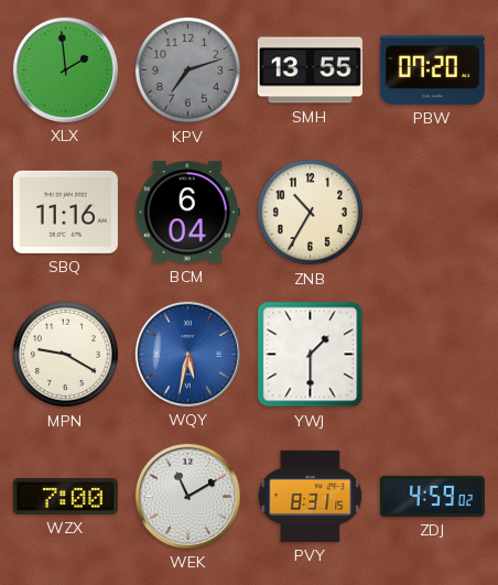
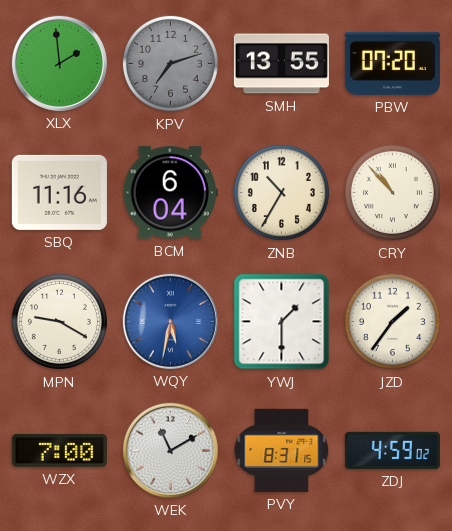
CRY: none -> 10:53
JZD: none -> 1:36
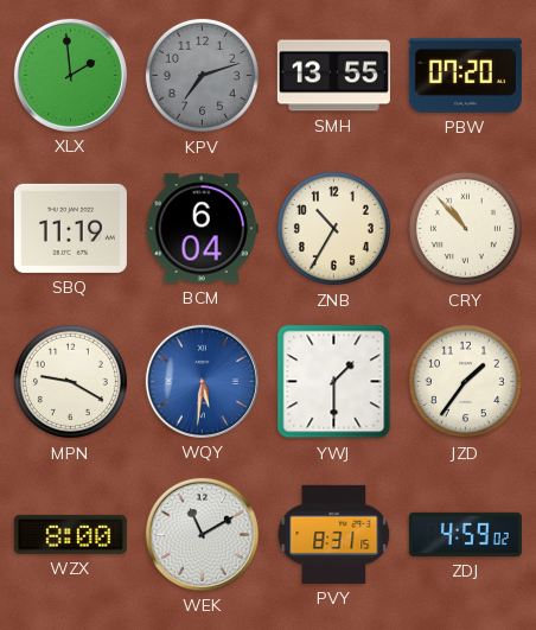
SBQ: 11:16 -> 11:19
WQY: 5:32 -> 5:31
WZX: 7:00 -> 8:00
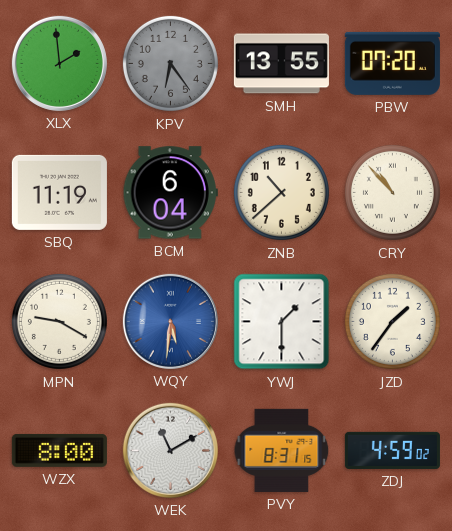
KPV: 7:12 -> 6:24
ZNB: 10:35 -> 10:38
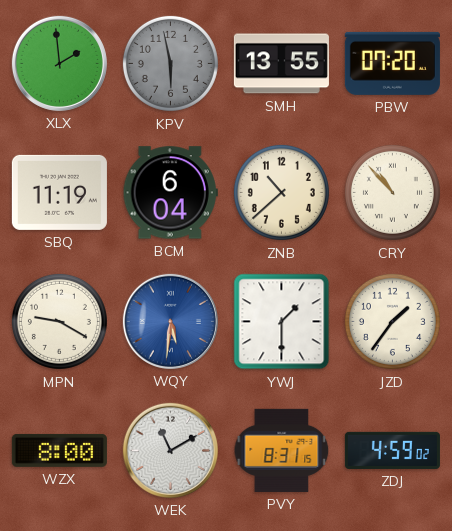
KPV: 6:24 -> 5:58
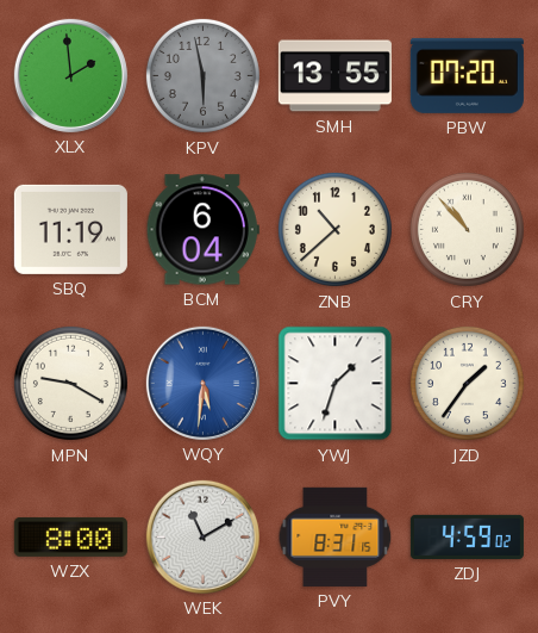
YWJ: 1:30 -> 1:33
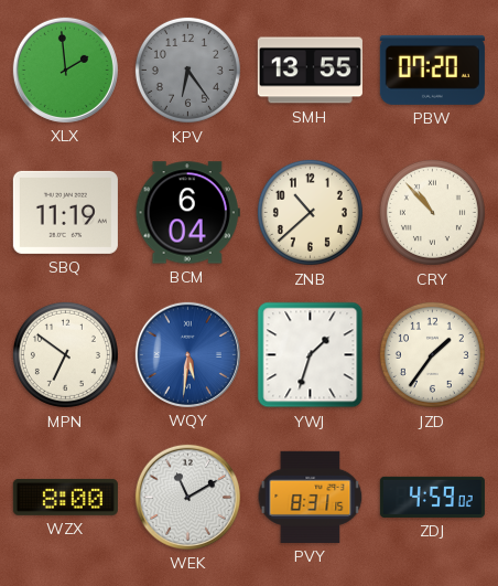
KPV: 5:58 -> 6:24
MPN: 9:20 -> 6:51
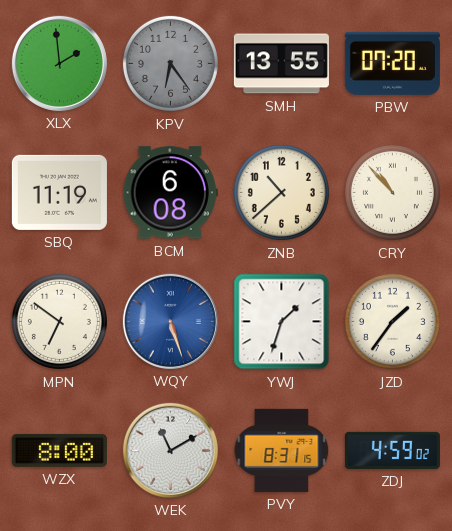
BCM: 6:04 -> 6:08
WQY: 5:31 -> 5:27
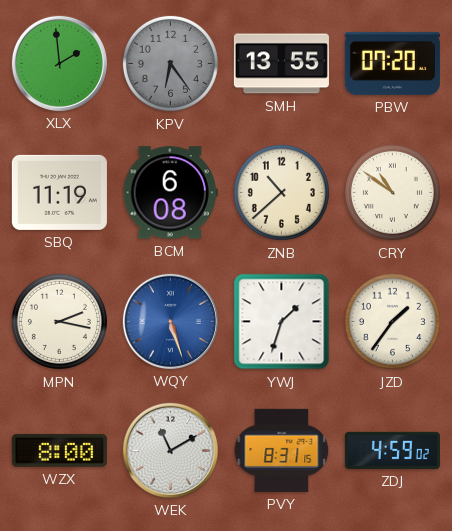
CRY: 10:53 -> 10:51
MPN: 6:51 -> 2:17
